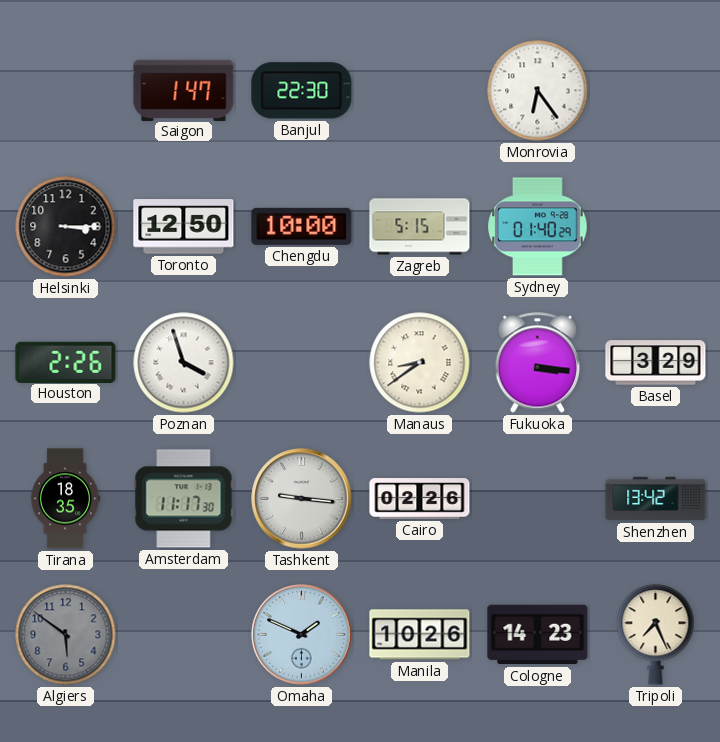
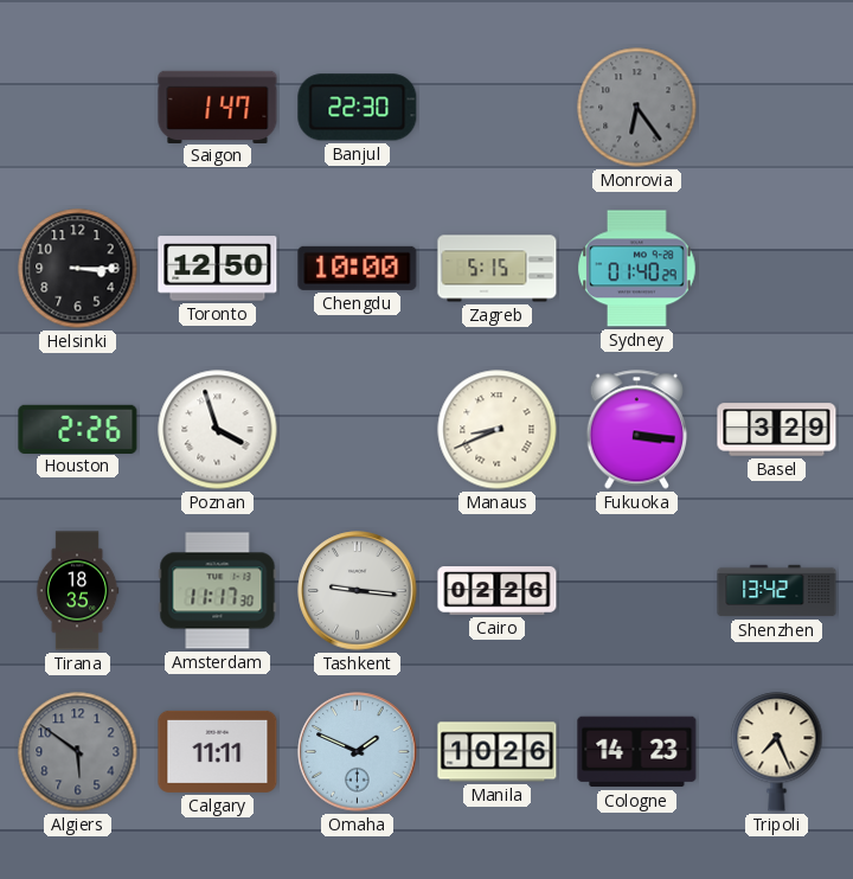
Monrovia dial: white -> grey
Manaus: 8:39 -> 8:41
Calgary: none -> 11:11
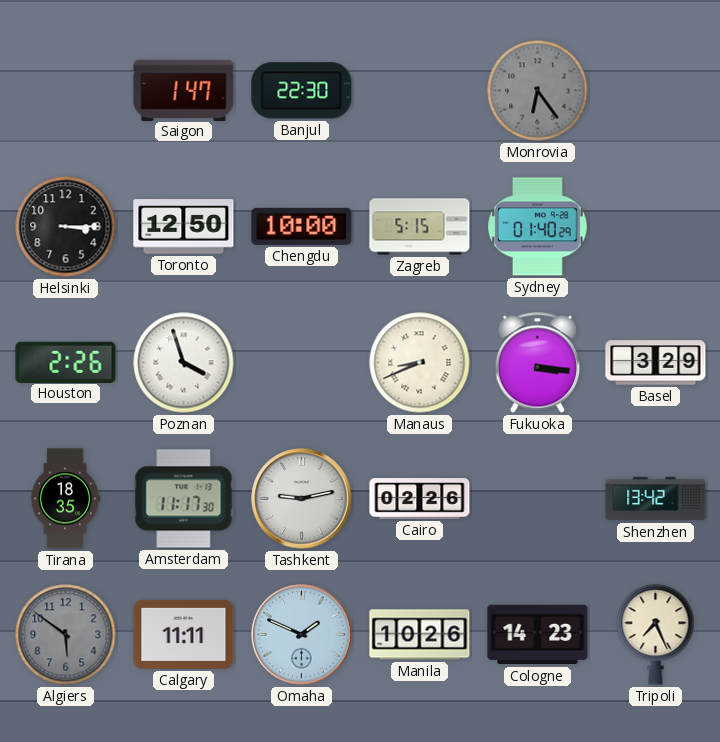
Tashkent: 9:16 -> 9:13
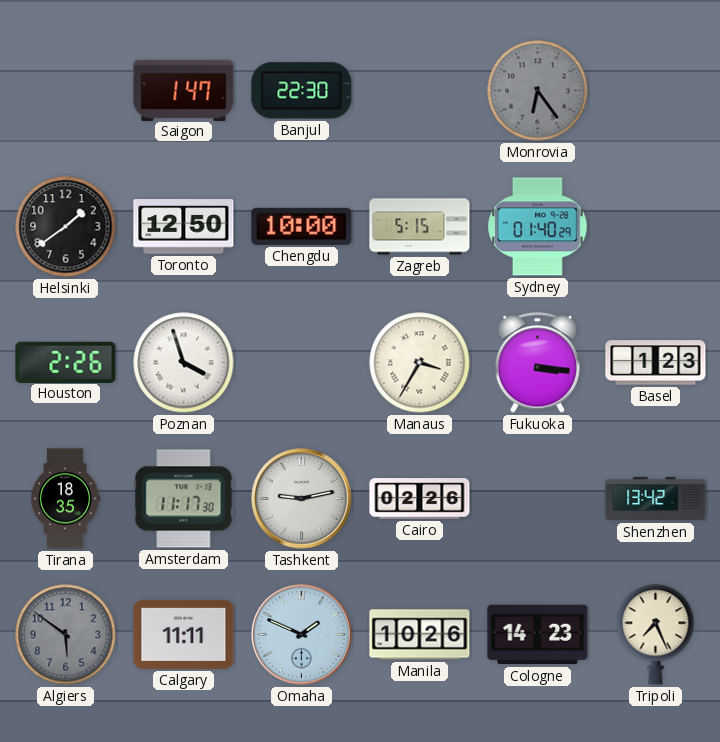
Helsinki: 3:15 -> 1:39
Manaus: 8:41 -> 3:35
Basel: 3:29 -> 1:23
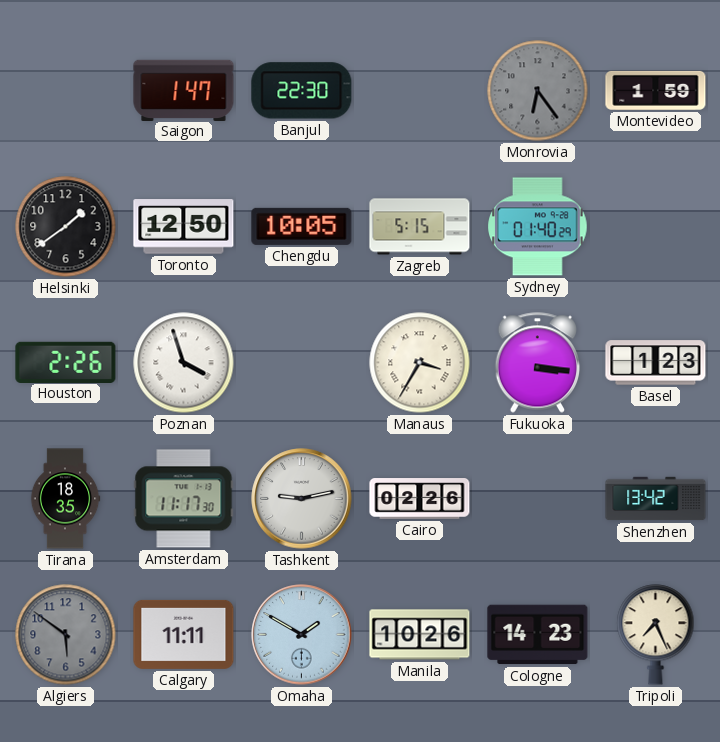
Montevideo: none -> 1:59
Chengdu: 10:00 -> 10:05
Omaha: 1:49 -> 1:50
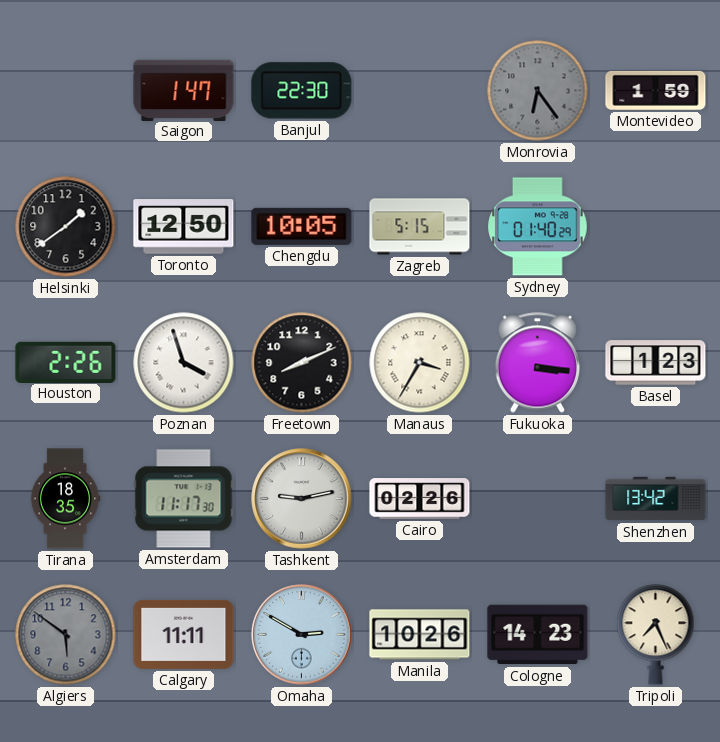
Freetown: none -> 8:11
Omaha: 1:50 -> 2:50
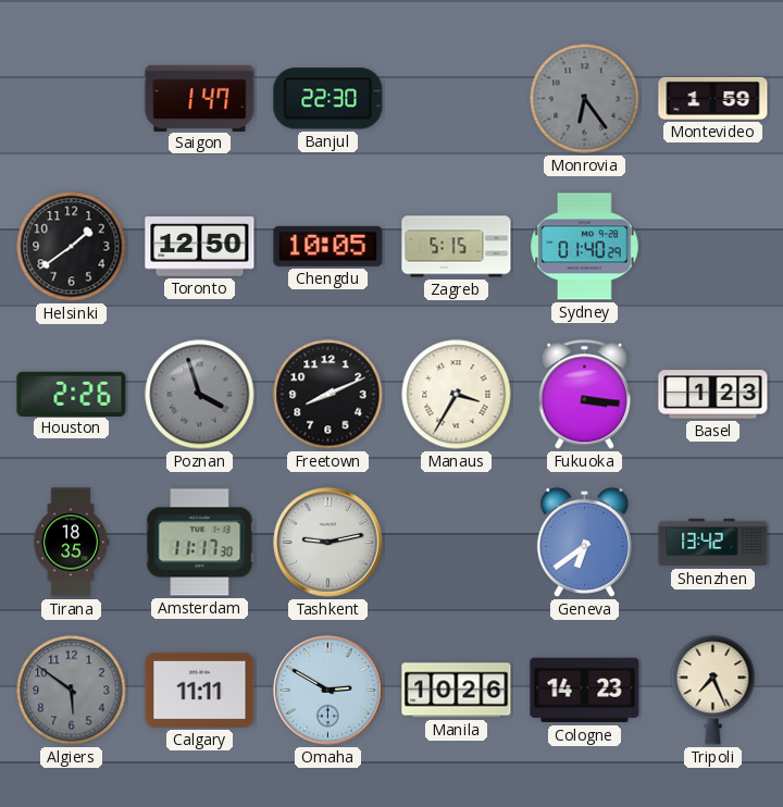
Poznan dial: white -> grey
Cairo: 02:26 -> none
Geneva: none -> 6:39
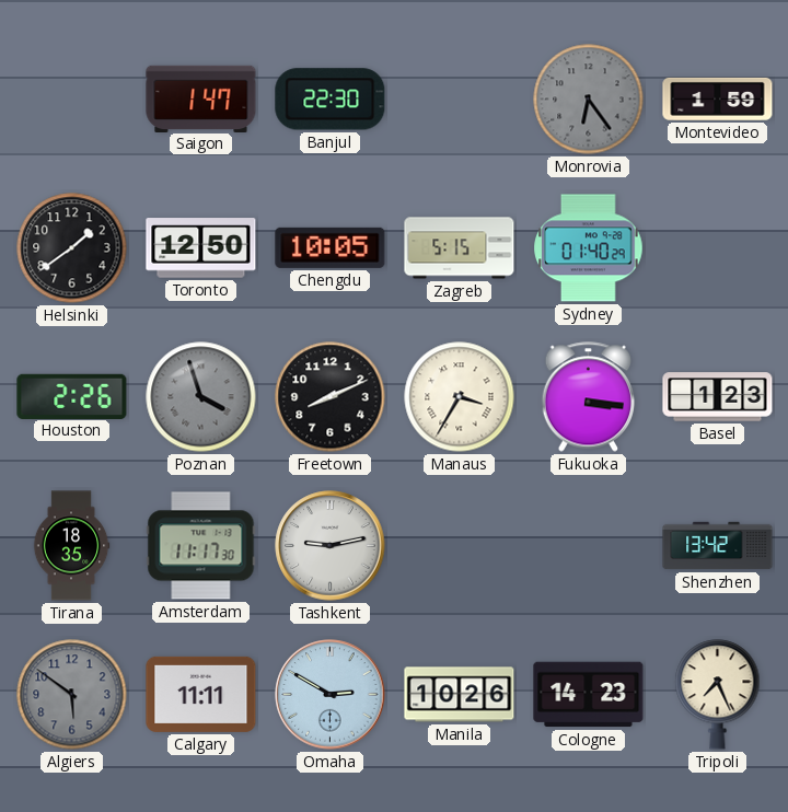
Geneva: 6:39 -> none
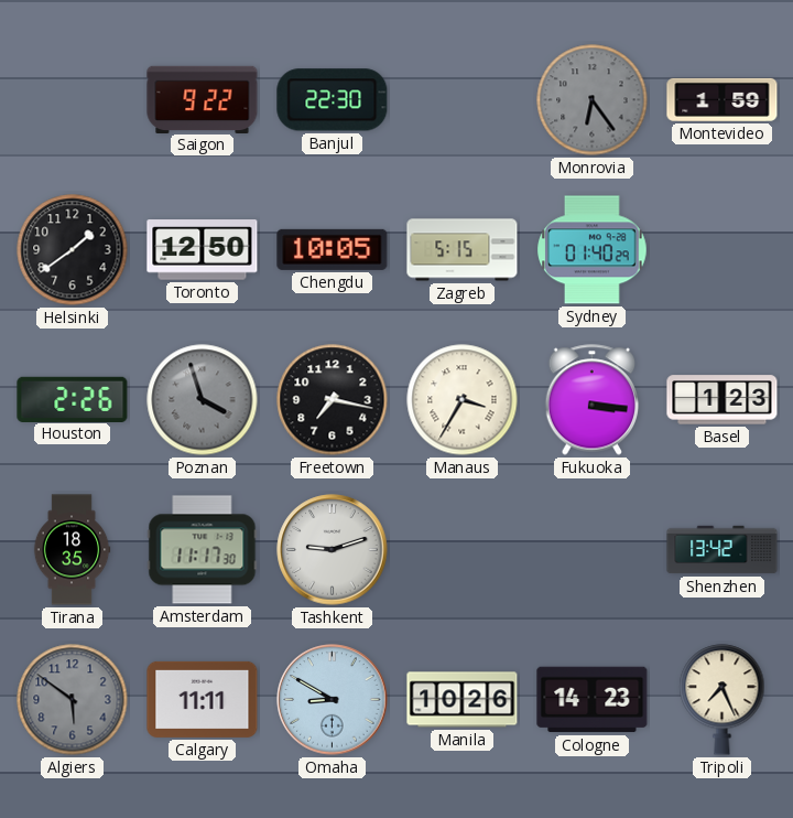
Saigon: 1:47 -> 9:22
Freetown: 8:11 -> 7:17
Tashkent: 9:13 -> 9:12
Omaha: 2:50 -> 8:50
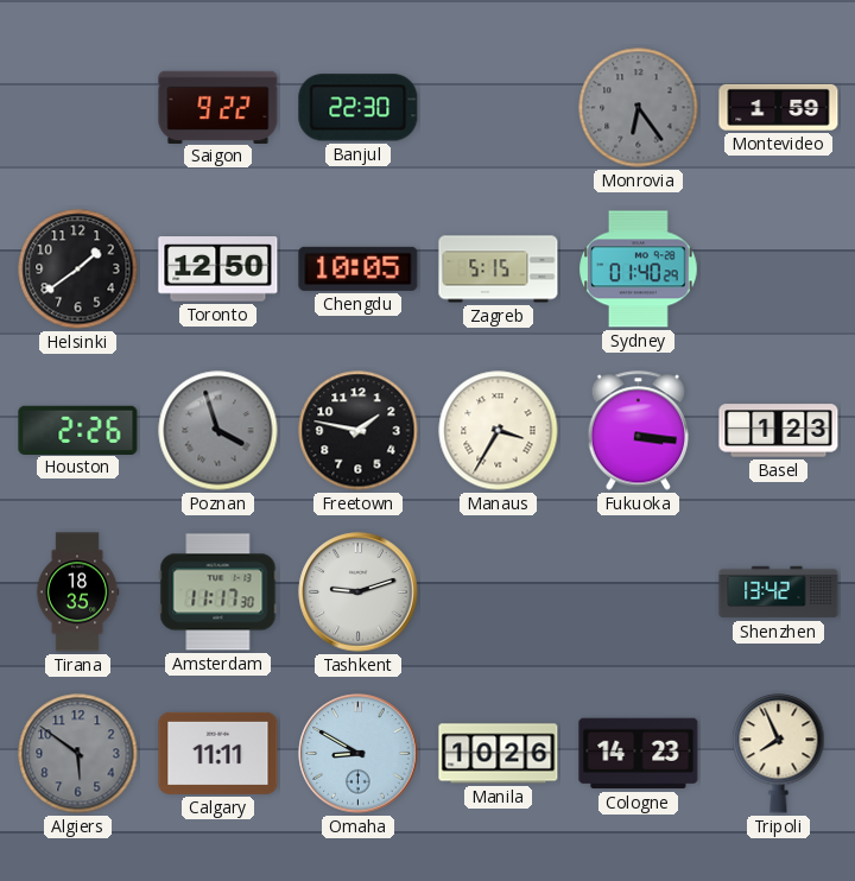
Freetown: 7:17 -> 1:47
Tripoli: 7:26 -> 7:56
